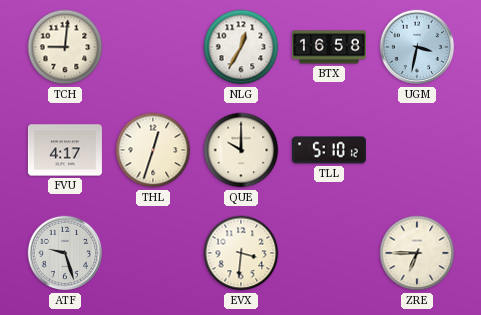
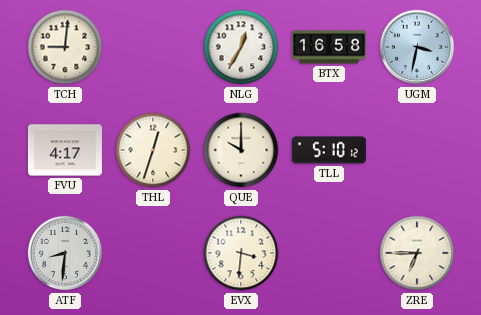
ATF: 9:27 -> 8:31
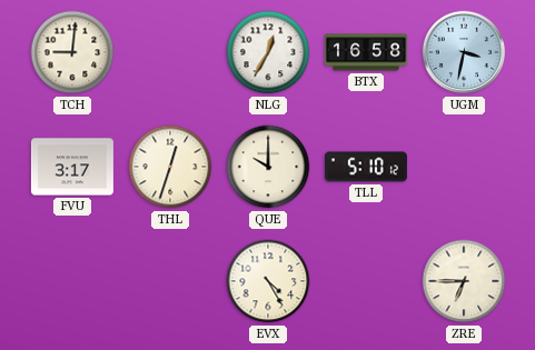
FVU: 4:17 -> 3:17
ATF: 8:31 -> none
EVX: 3:31 -> 4:25
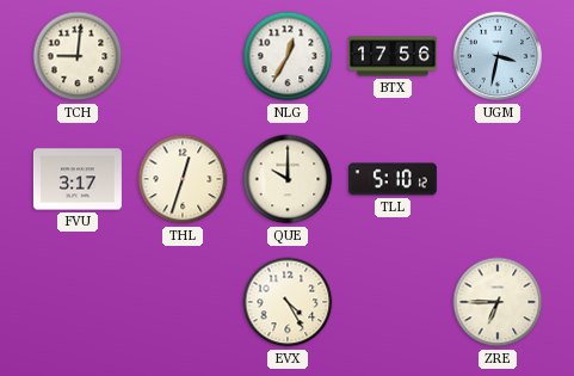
BTX: 16:58 -> 17:56
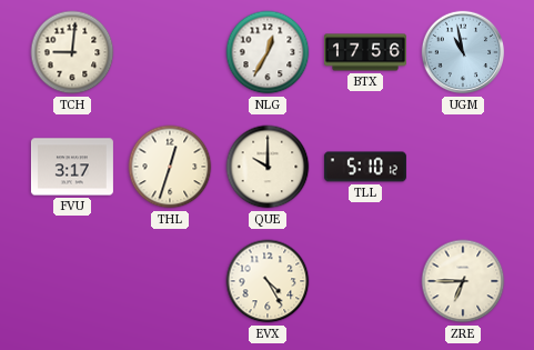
UGM: 3:32 -> 10:58
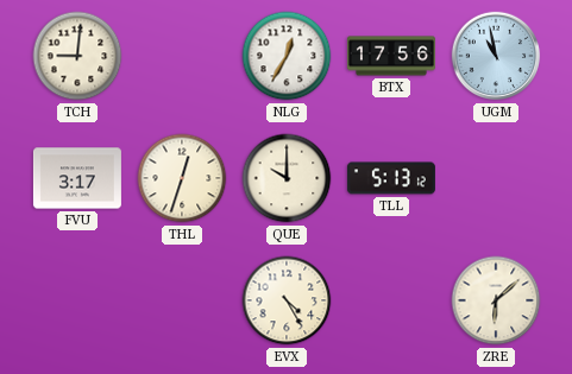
TLL: 5:10 -> 5:13
ZRE: 6:45 -> 6:08
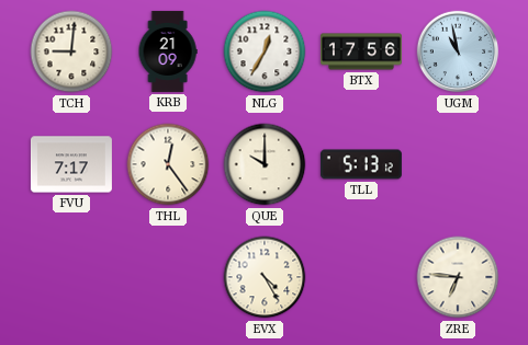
KRB: none -> 21:09
FVU: 3:17 -> 7:17
THL: 12:33 -> 12:24
ZRE: 6:08 -> 6:46
